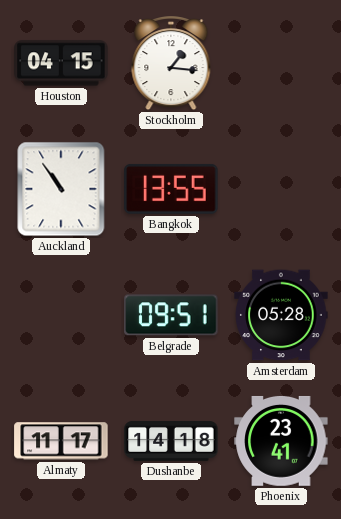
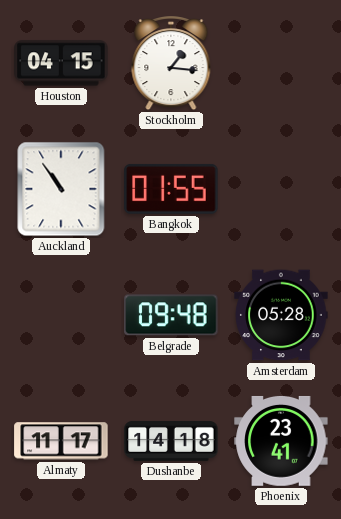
Bangkok: 13:55 -> 01:55
Belgrade: 09:51 -> 09:48
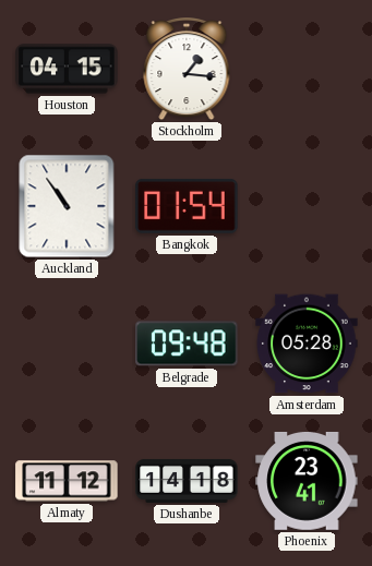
Bangkok: 01:55 -> 01:54
Almaty: 11:17 -> 11:12
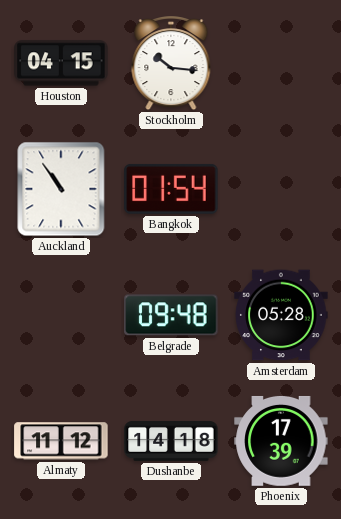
Stockholm: 1:16 -> 10:16
Phoenix: 23:41 -> 17:39
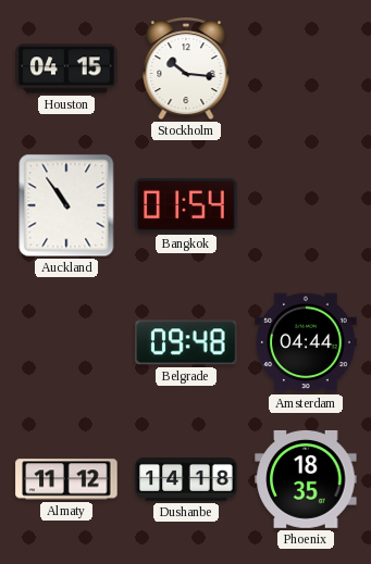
Amsterdam: 05:28 -> 04:44
Phoenix: 17:39 -> 18:35
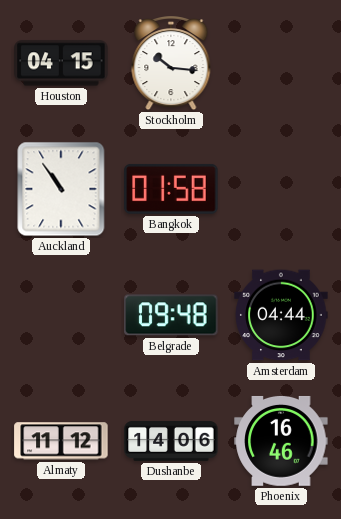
Bangkok: 01:54 -> 01:58
Dushanbe: 14:18 -> 14:06
Phoenix: 18:35 -> 16:46
